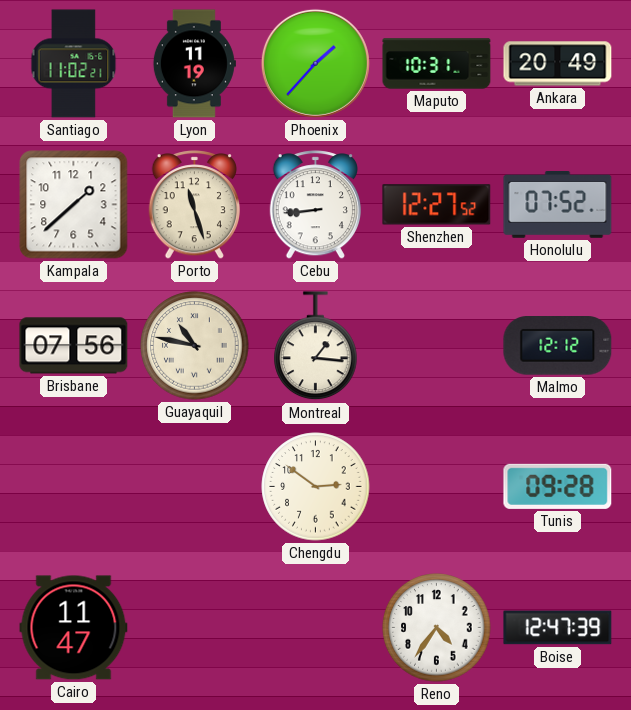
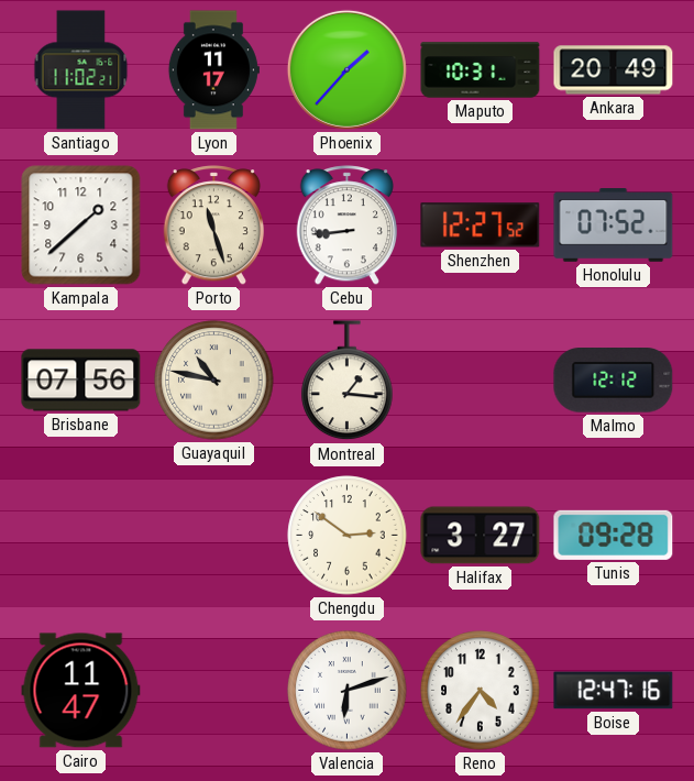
Lyon: 11:19 -> 11:17
Halifax: none -> 3:27
Valencia: none -> 6:12
Boise: 12:47:39 -> 12:47:16
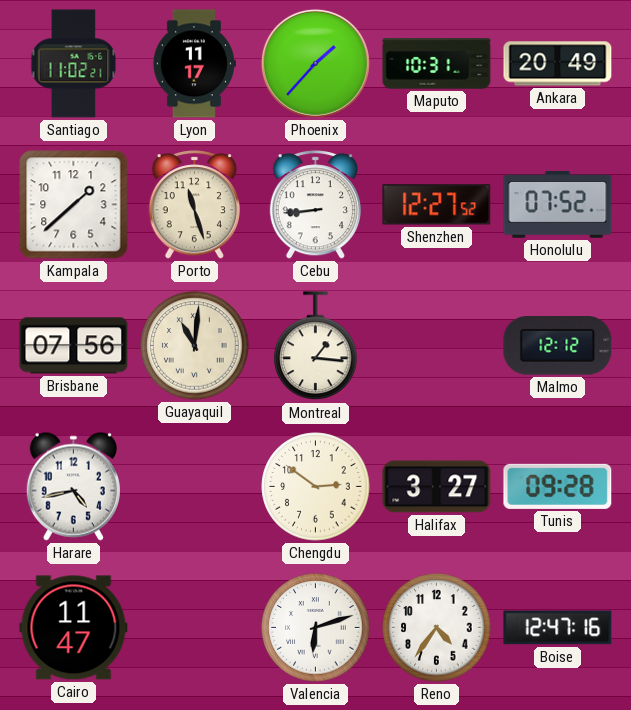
Guayaquil: 10:47 -> 11:01
Harare: none -> 4:43
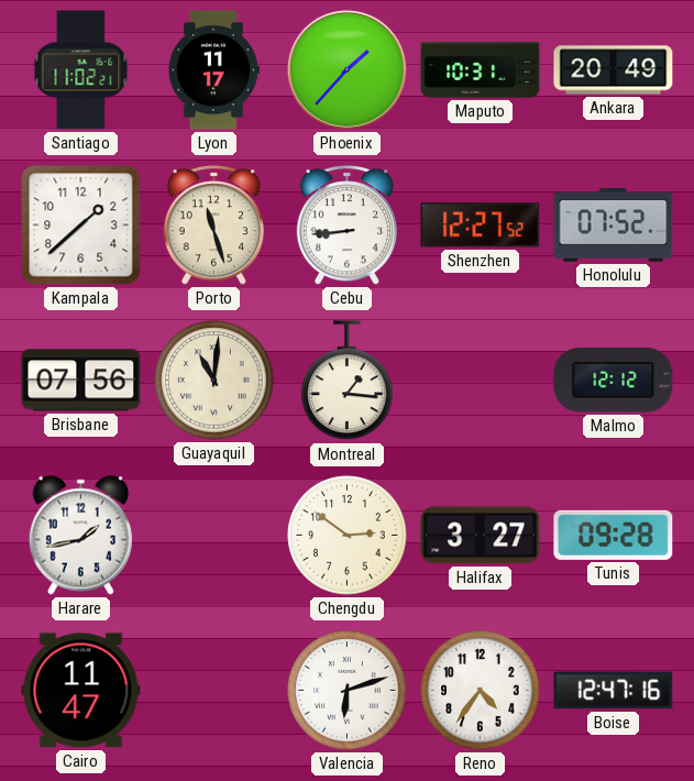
Harare: 4:43 -> 1:43
